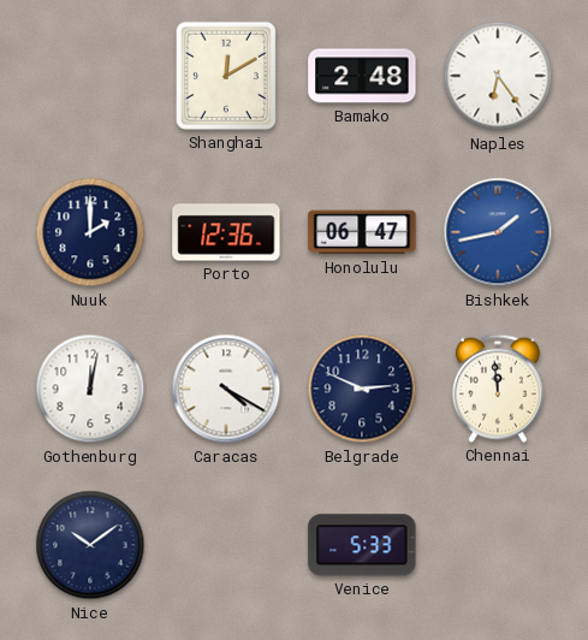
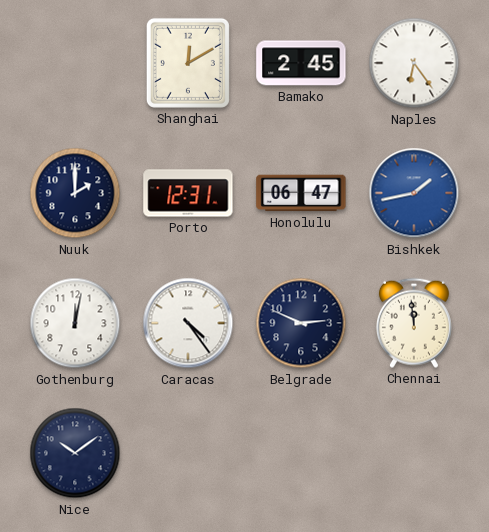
Bamako: 2:48 -> 2:45
Porto: 12:36 -> 12:31
Caracas: 4:20 -> 4:24
Venice: 5:33 -> none
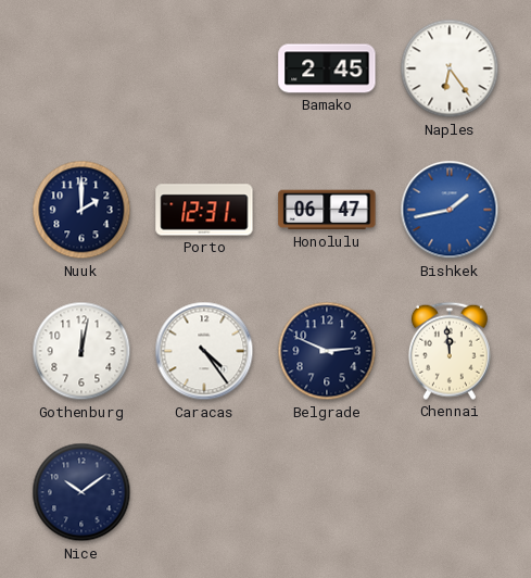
Shanghai: 12:10 -> none
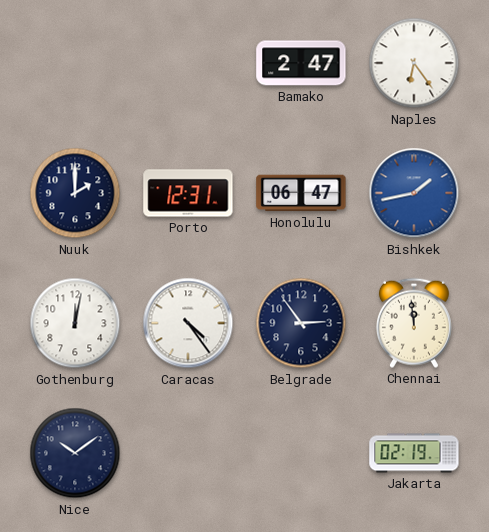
Bamako: 2:45 -> 2:47
Belgrade: 2:49 -> 2:54
Jakarta: none -> 02:19
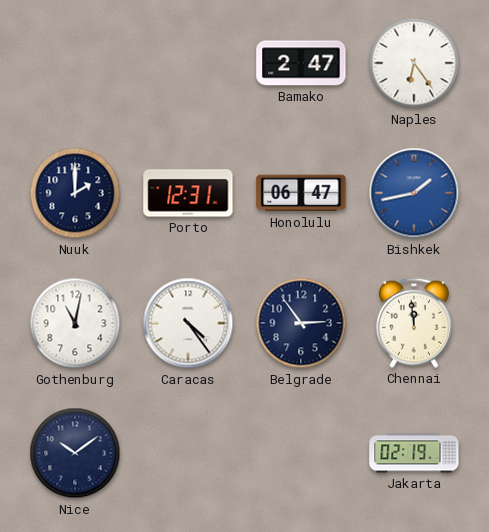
Gothenburg: 12:02 -> 11:02
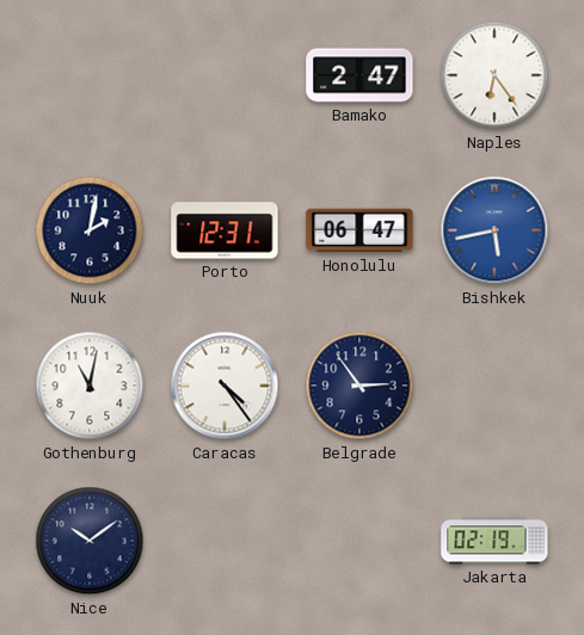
Nuuk: 2:00 -> 2:02
Bishkek: 1:43 -> 5:43
Chennai: 11:59 -> none
